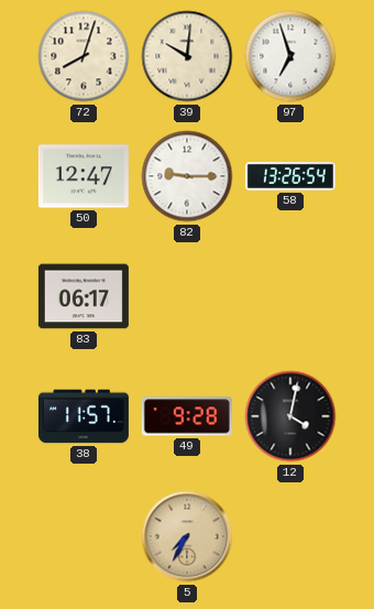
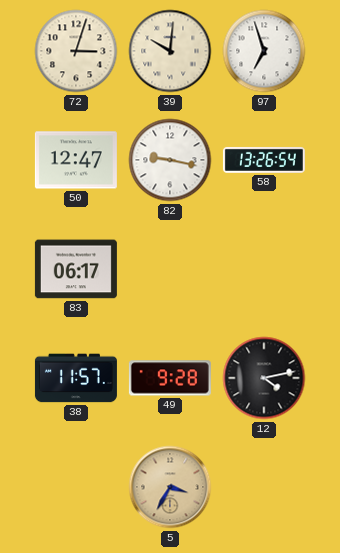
72: 8:03 -> 3:03
82: 9:15 -> 9:17
12: 4:02 -> 4:13
5: 7:35 -> 3:35
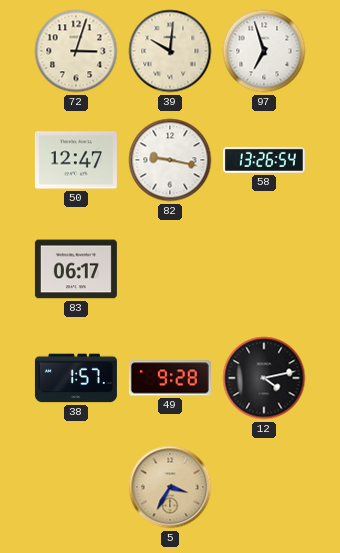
38: 11:57 -> 1:57
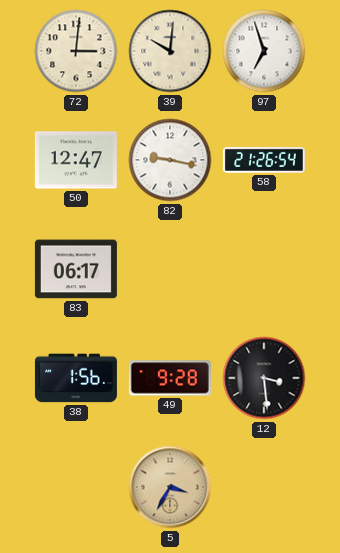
72: 3:03 -> 3:01
58: 13:26 -> 21:26
38: 1:57 -> 1:56
12: 4:13 -> 3:29
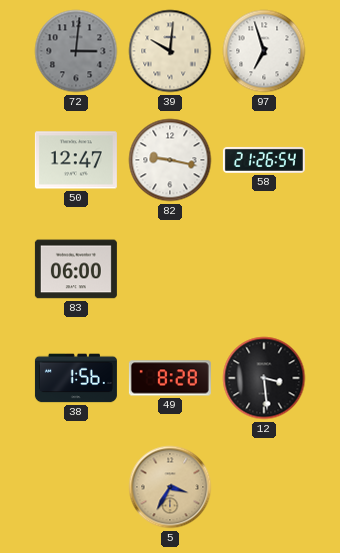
72 dial: cream -> grey
83: 06:17 -> 06:00
49: 9:28 -> 8:28
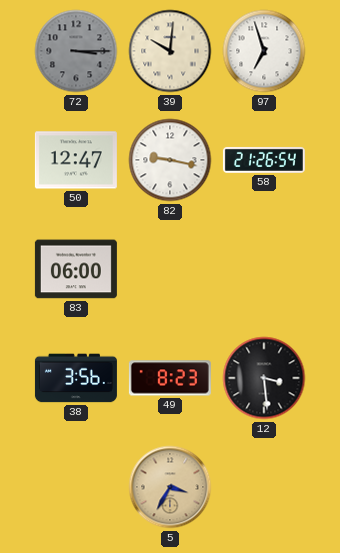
72: 3:01 -> 3:15
38: 1:56 -> 3:56
49: 8:28 -> 8:23
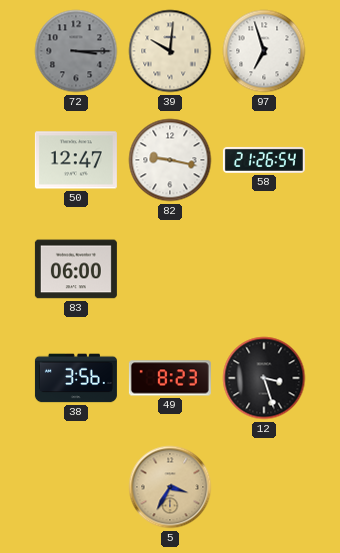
12: 3:29 -> 3:27
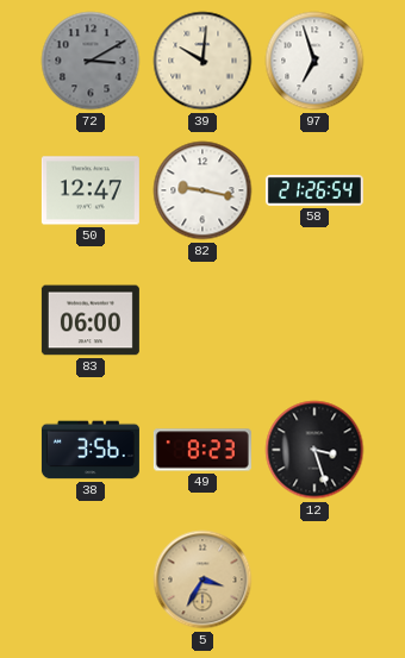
72: 3:15 -> 3:10
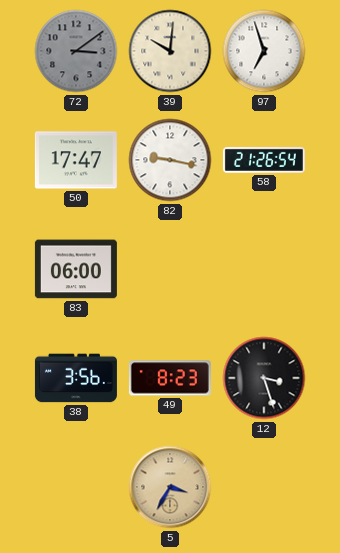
72: 3:10 -> 3:09
50: 12:47 -> 17:47
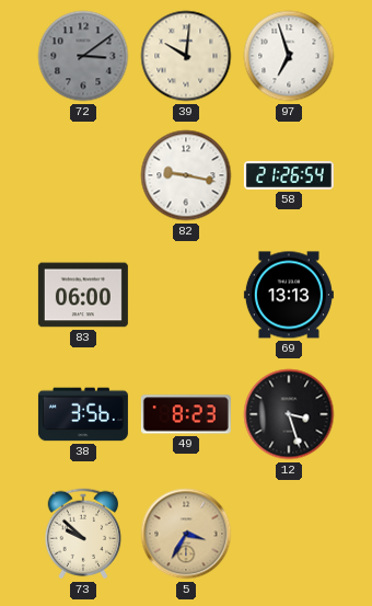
50: 17:47 -> none
69: none -> 13:13
73: none -> 9:52
